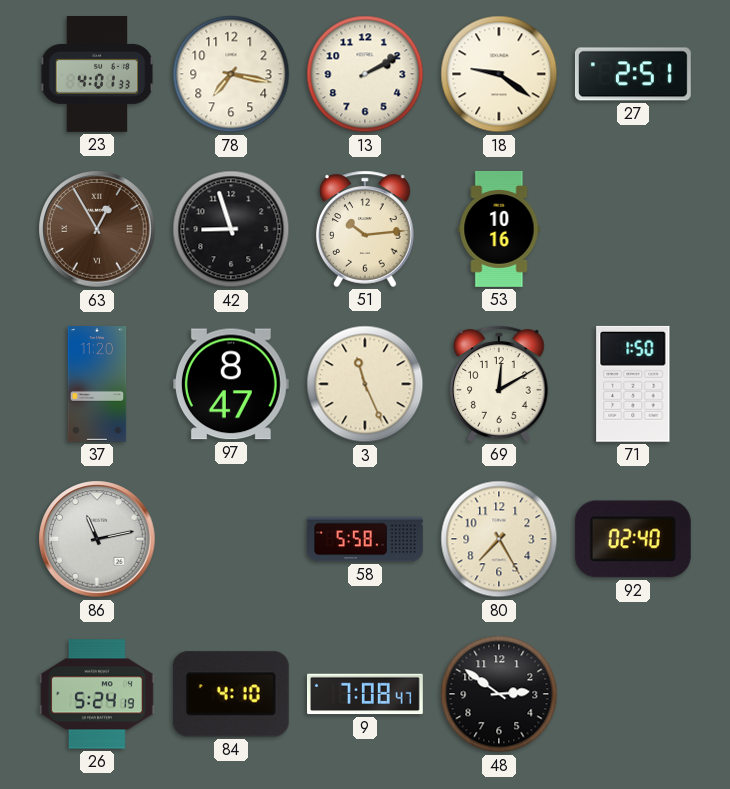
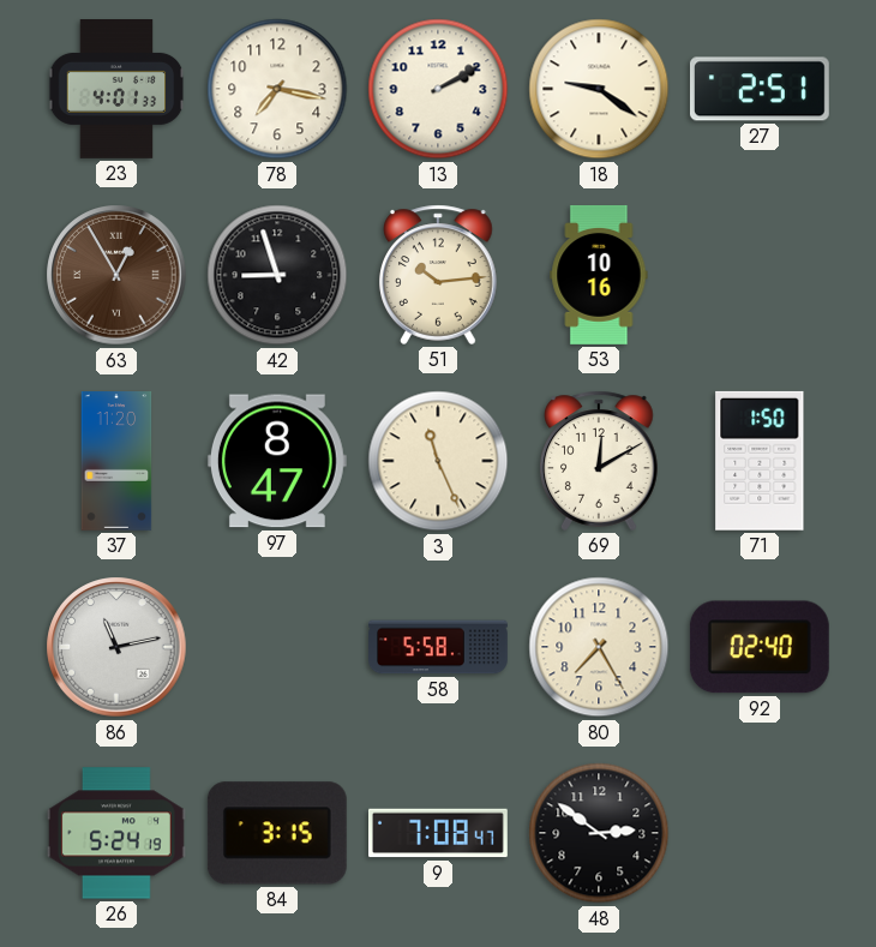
84: 4:10 -> 3:15
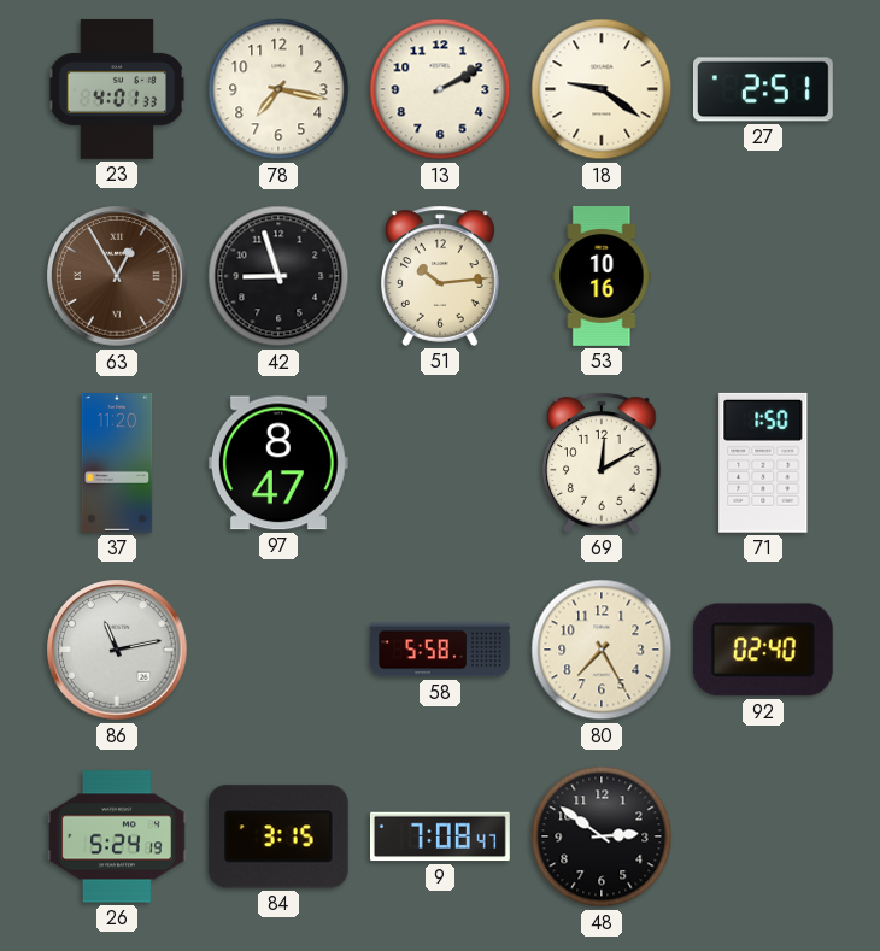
3: 11:26 -> none
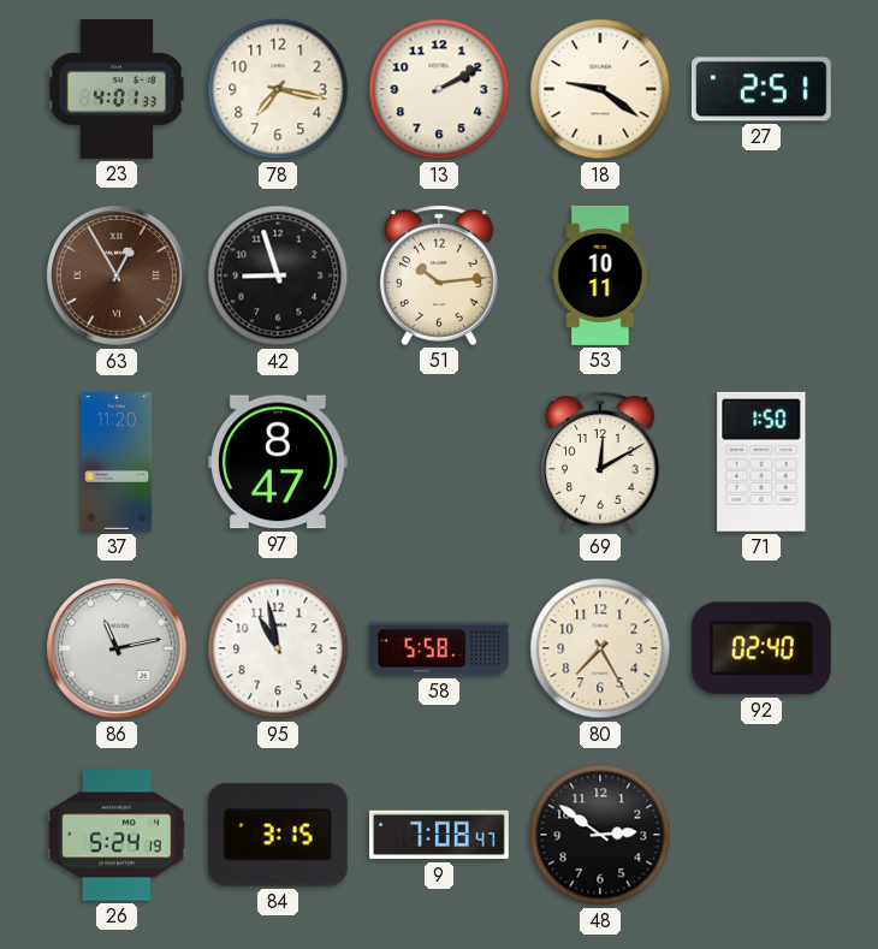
53: 10:16 -> 10:11
95: none -> 10:58
